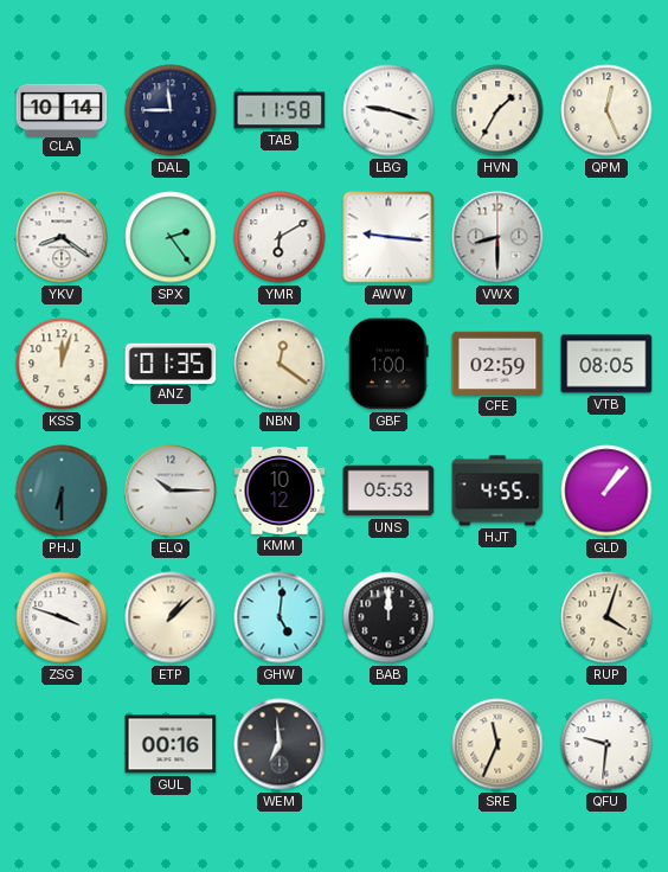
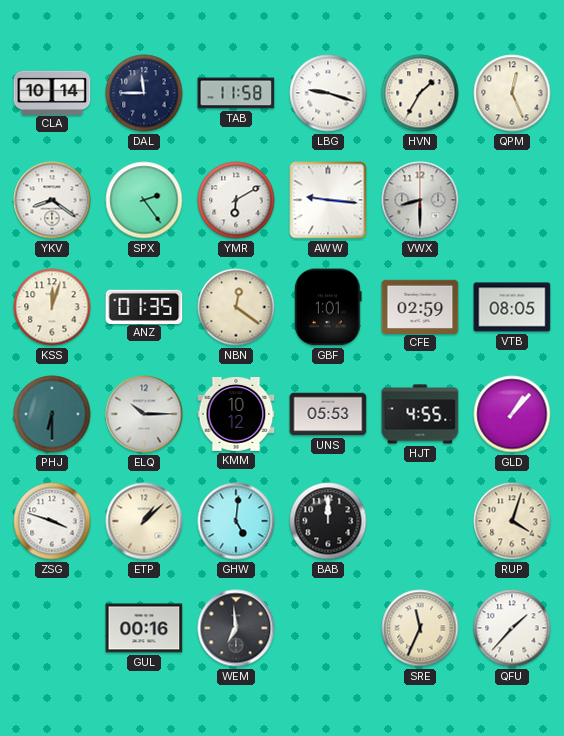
GBF: 1:00 -> 1:01
QFU: 9:31 -> 1:37
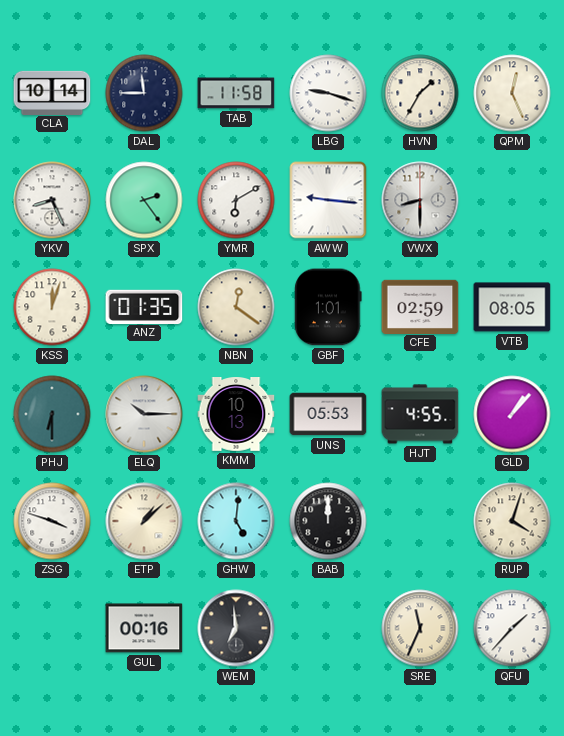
YKV: 8:21 -> 8:26
KMM: 10:12 -> 10:13
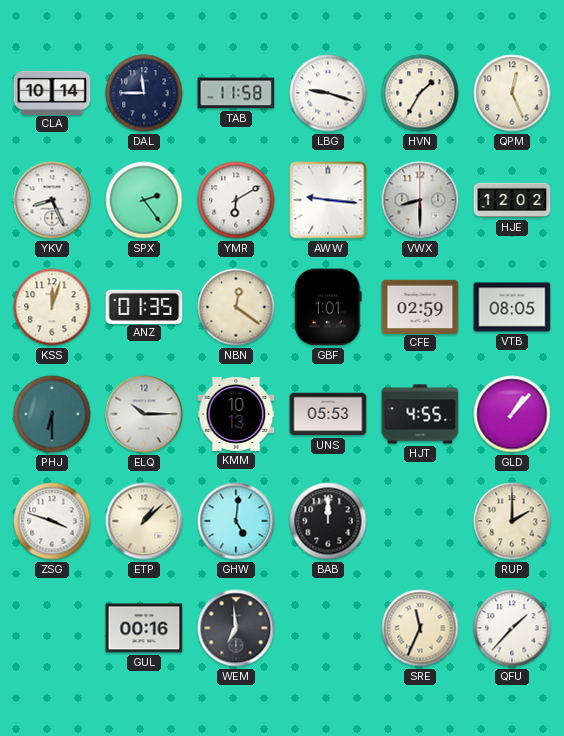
HJE: none -> 12:02
RUP: 4:03 -> 2:00
